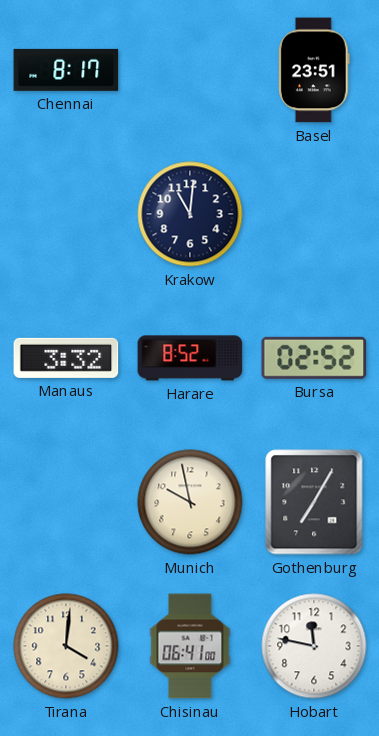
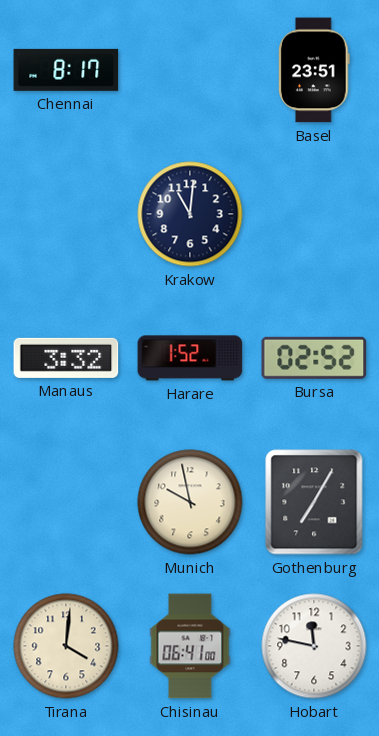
Harare: 8:52 -> 1:52
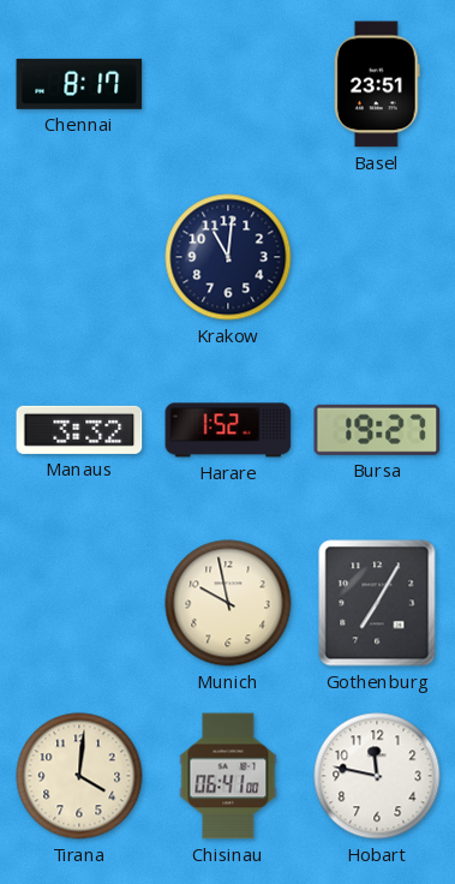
Bursa: 02:52 -> 19:27
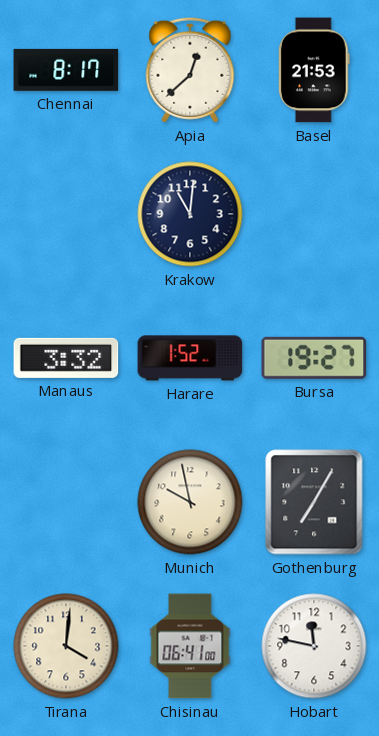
Apia: none -> 12:38
Basel: 23:51 -> 21:53
